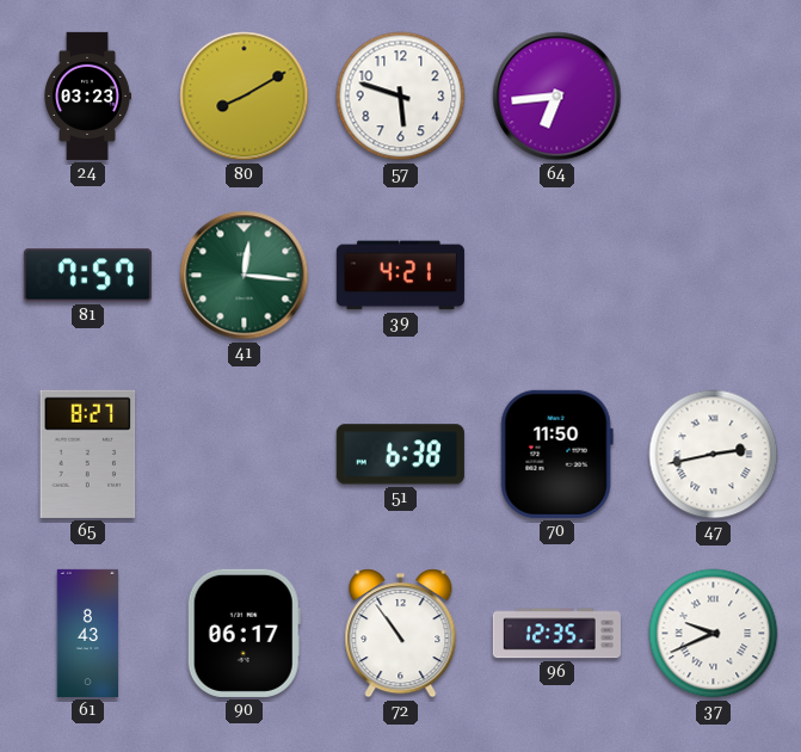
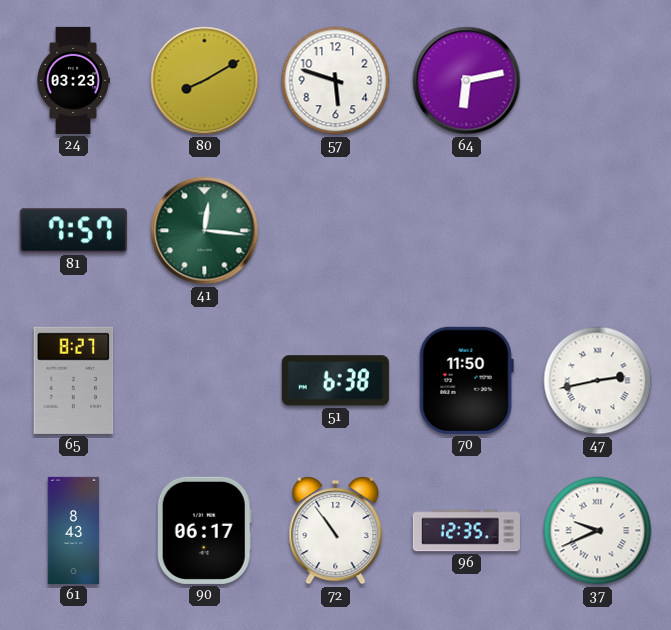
64: 6:44 -> 6:13
39: 4:21 -> none
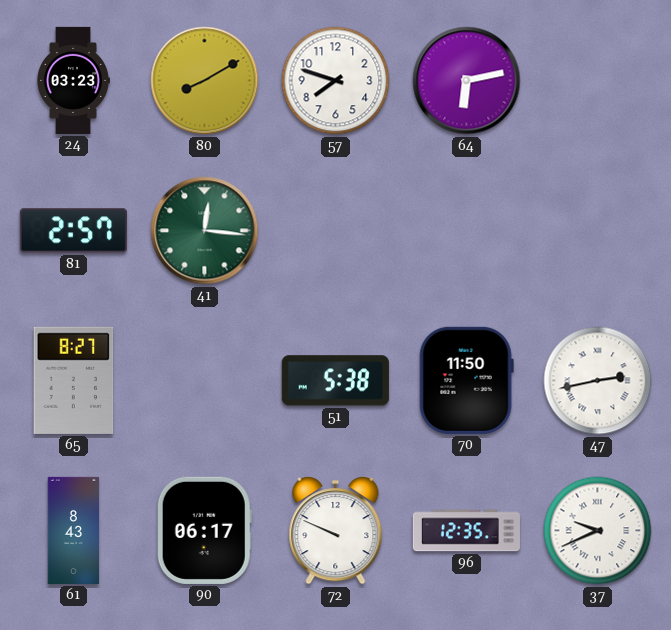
57: 5:48 -> 7:48
81: 7:57 -> 2:57
51: 6:38 -> 5:38
72: 10:54 -> 9:49
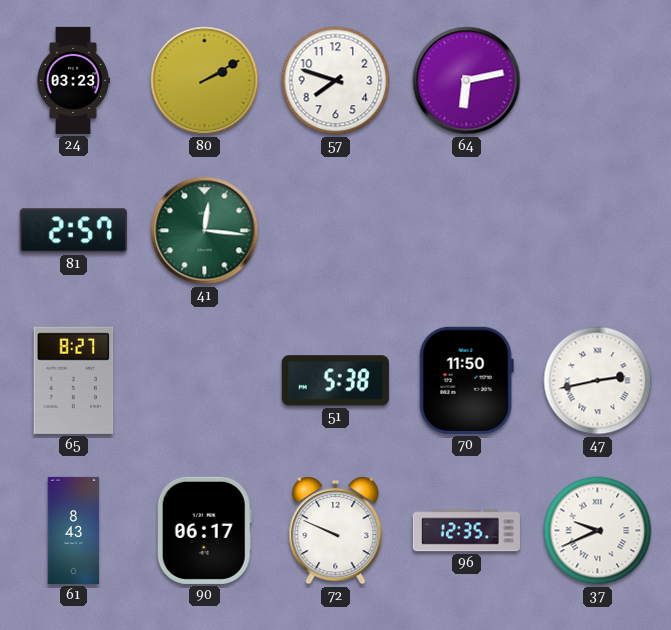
80: 8:10 -> 2:10
